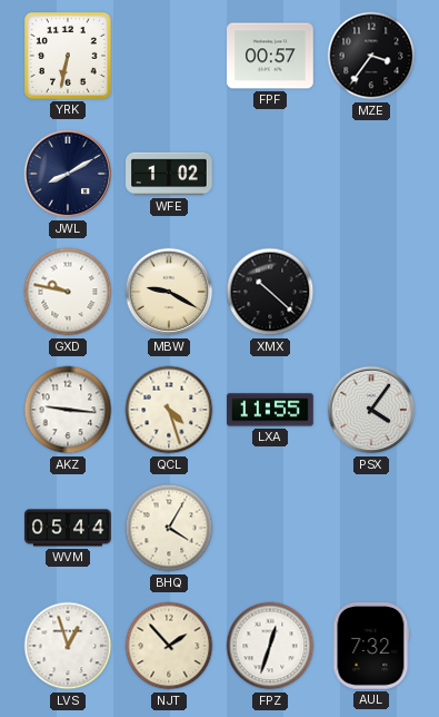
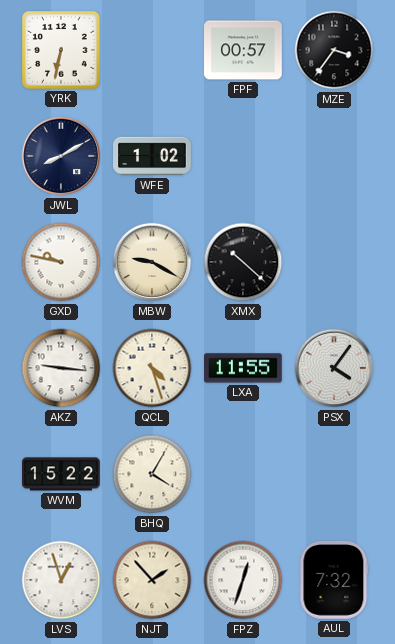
WVM: 05:44 -> 15:22
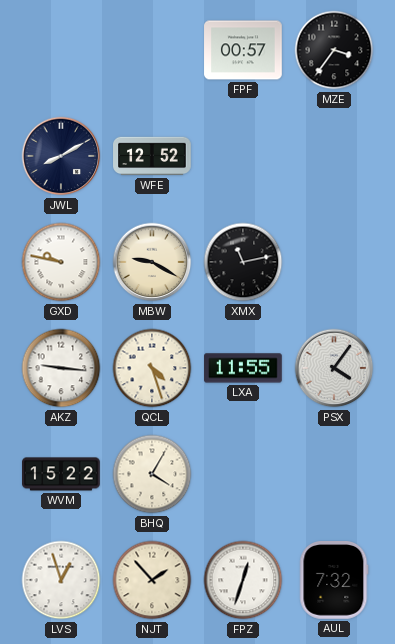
YRK: 6:32 -> none
WFE: 1:02 -> 12:52
XMX: 10:22 -> 11:13
